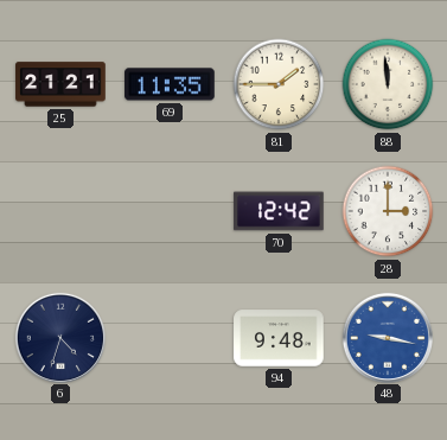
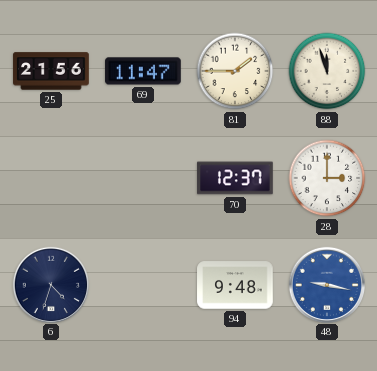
25: 21:21 -> 21:56
69: 11:35 -> 11:47
88: 11:59 -> 11:57
70: 12:42 -> 12:37
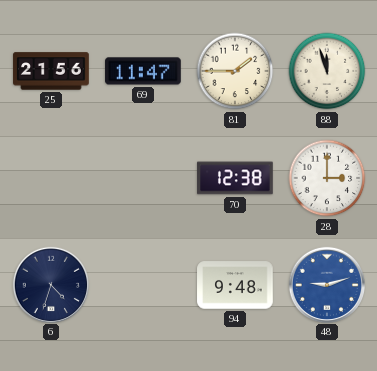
70: 12:37 -> 12:38
48: 9:17 -> 9:12
